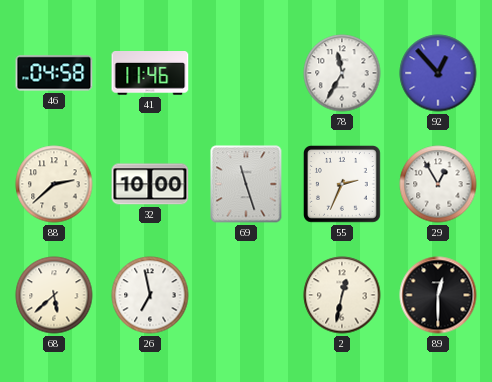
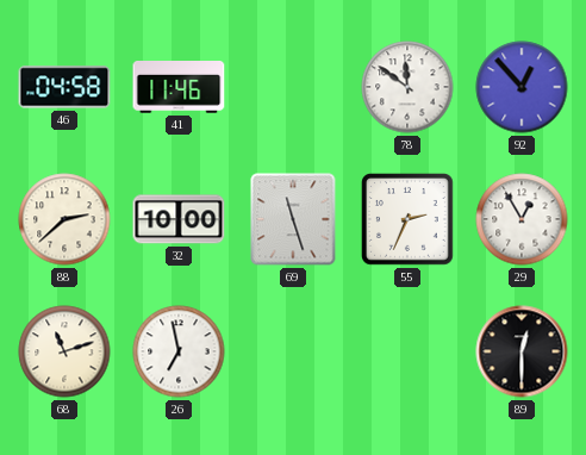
78: 11:35 -> 11:51
68: 5:38 -> 11:12
2: 12:32 -> none
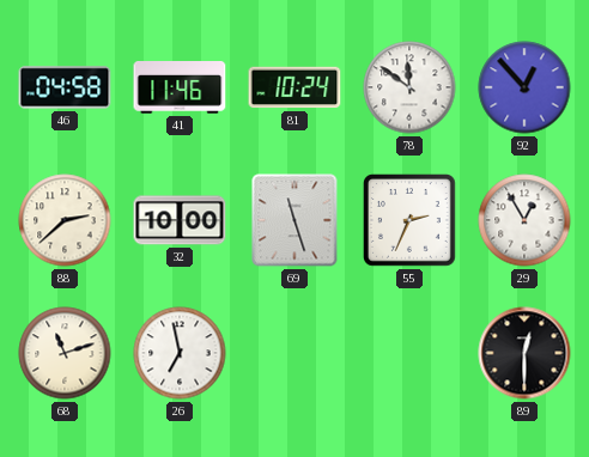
81: none -> 10:24
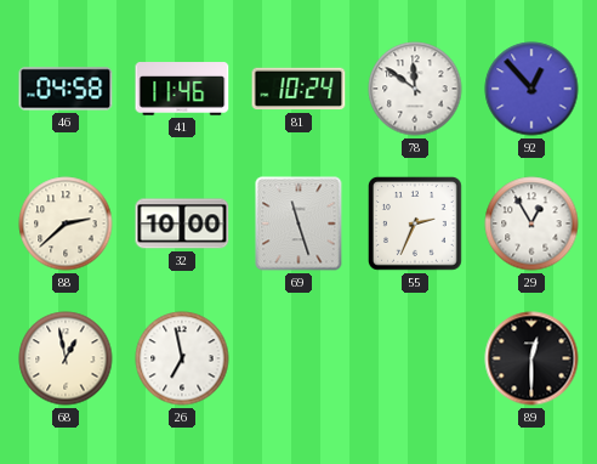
68: 11:12 -> 12:58
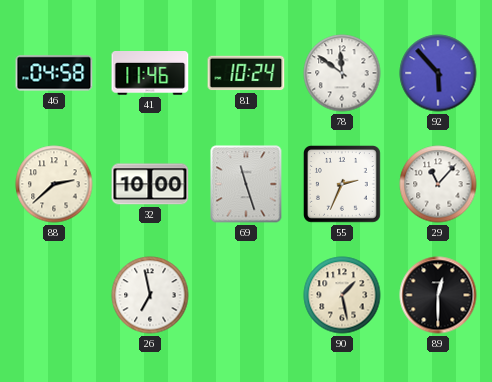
92: 12:53 -> 5:53
29: 12:55 -> 11:07
68: 12:58 -> none
90: none -> 1:28
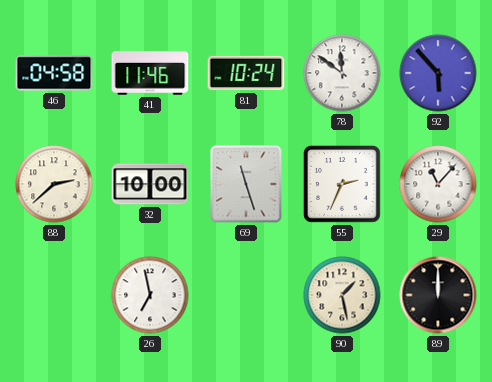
89: 12:30 -> 12:00
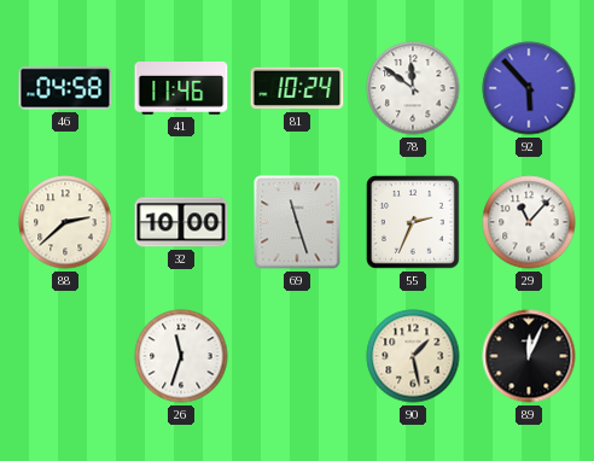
26: 6:58 -> 11:33
89: 12:00 -> 12:04
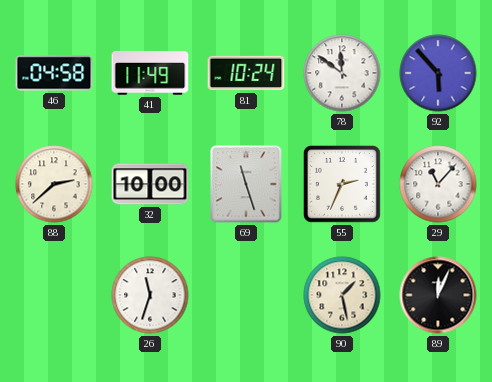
41: 11:46 -> 11:49
